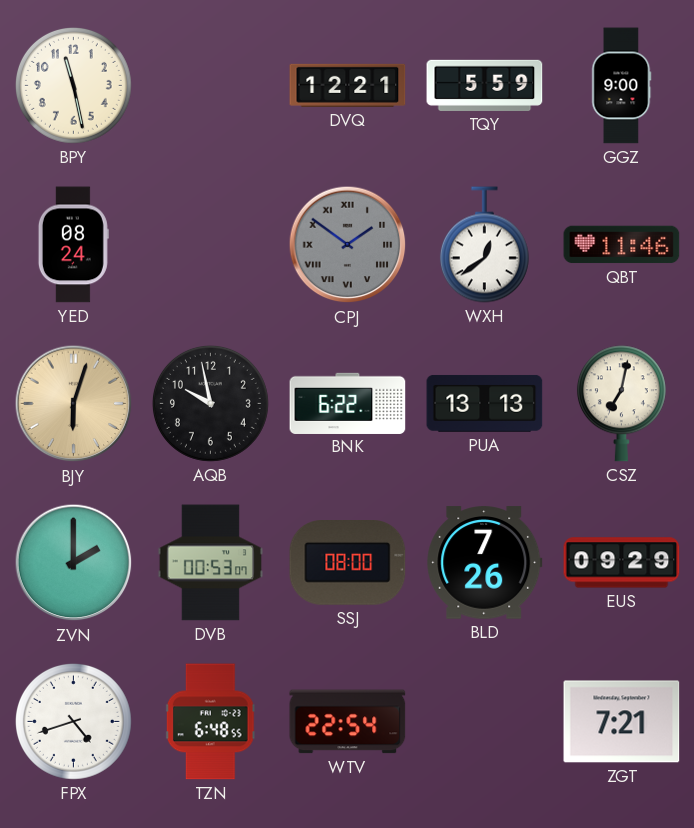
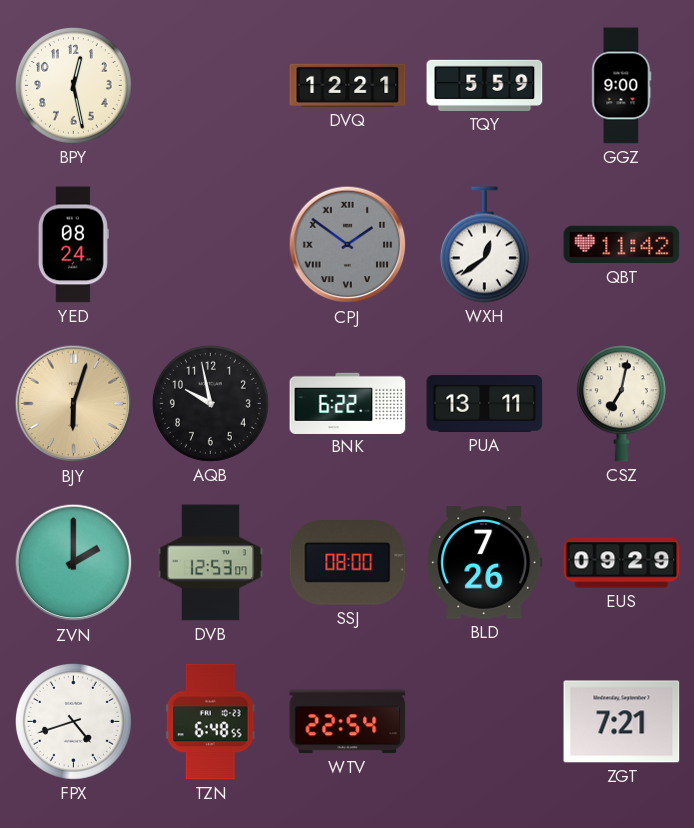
BPY: 11:28 -> 12:28
QBT: 11:46 -> 11:42
PUA: 13:13 -> 13:11
DVB: 00:53 -> 12:53
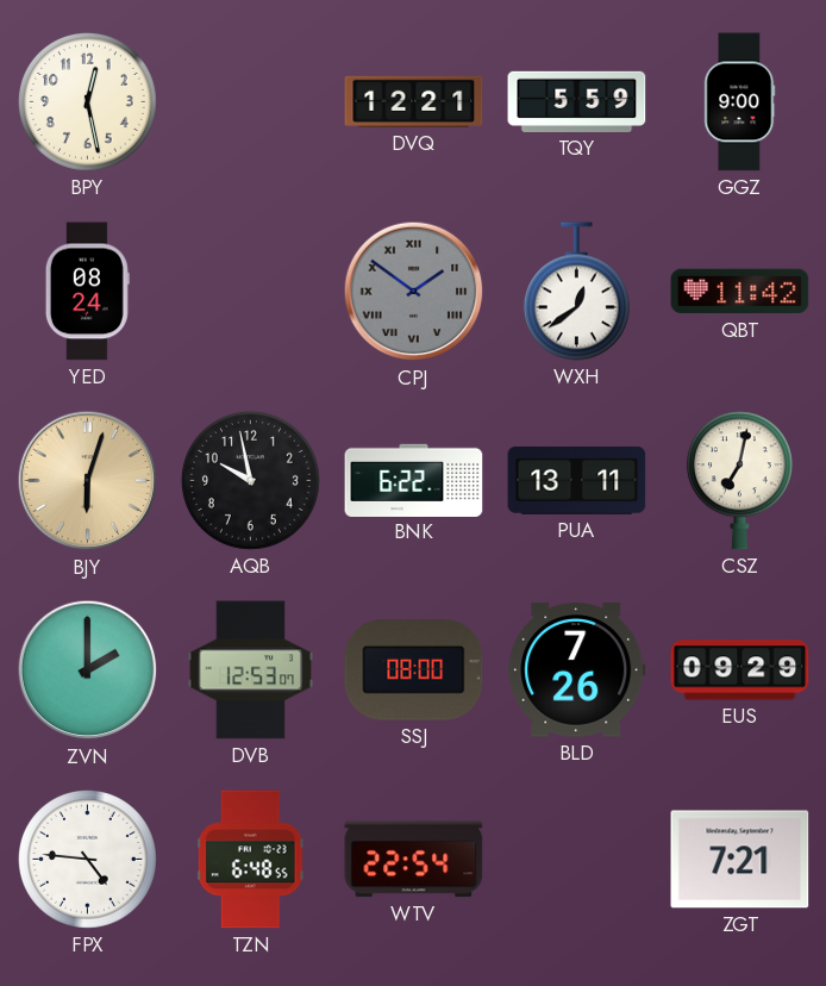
FPX: 4:42 -> 4:46
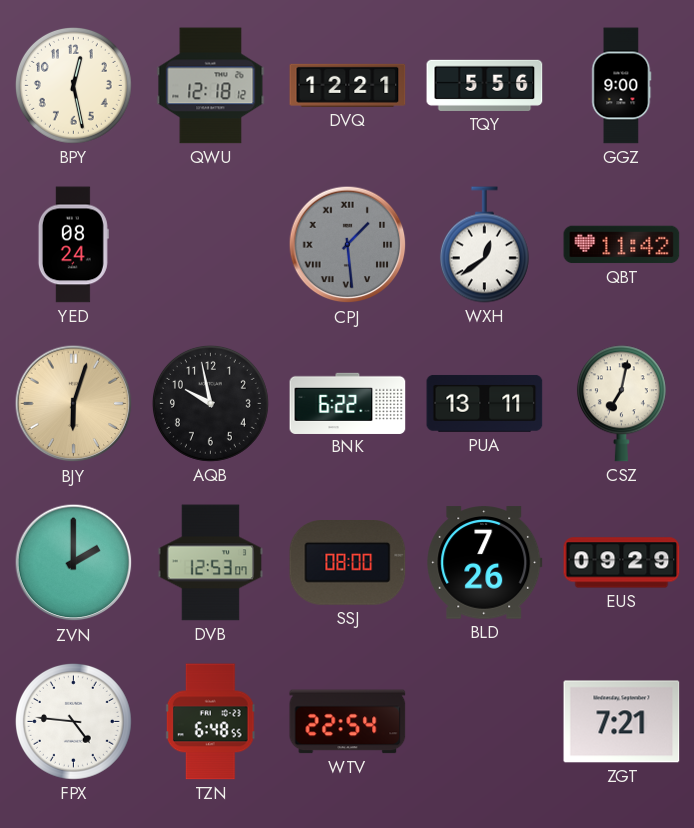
QWU: none -> 12:18
TQY: 5:59 -> 5:56
CPJ: 1:51 -> 1:29
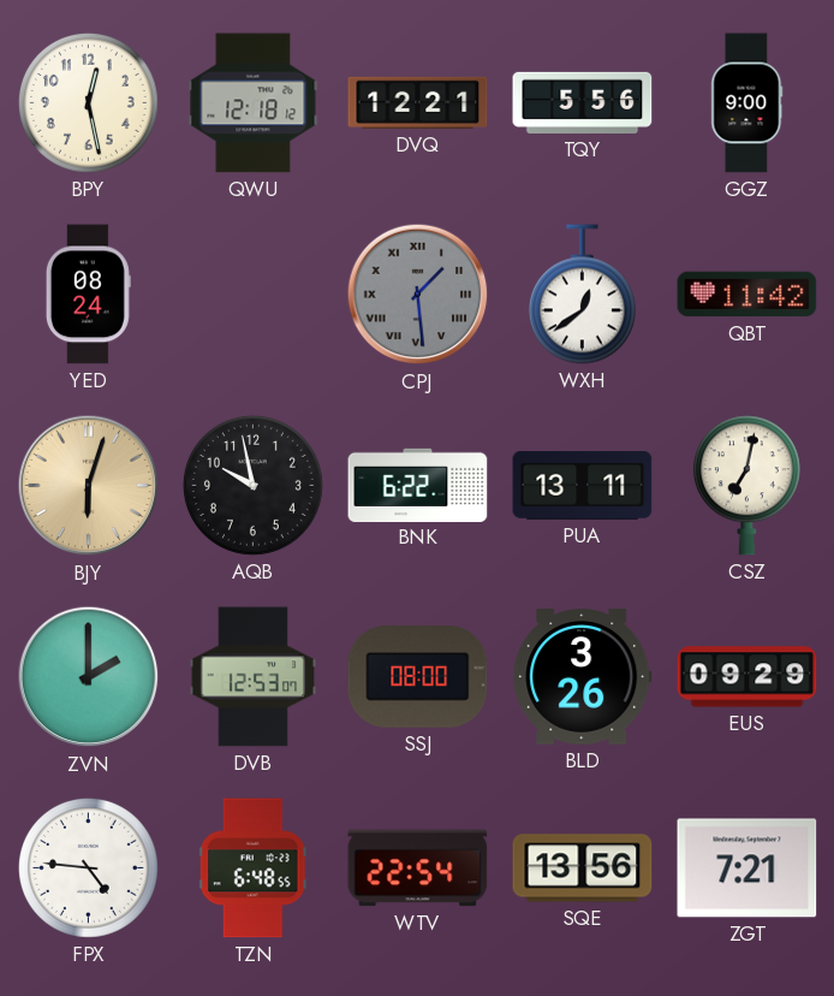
BLD: 7:26 -> 3:26
SQE: none -> 13:56
